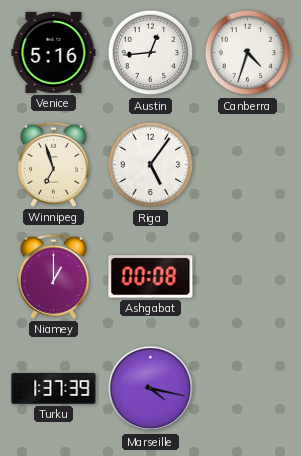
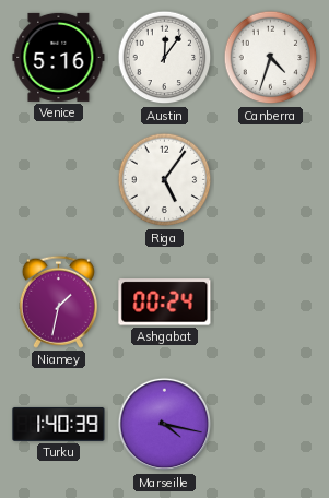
Austin: 12:44 -> 12:06
Winnipeg: 6:57 -> none
Niamey: 1:00 -> 1:32
Ashgabat: 00:08 -> 00:24
Turku: 1:37 -> 1:40
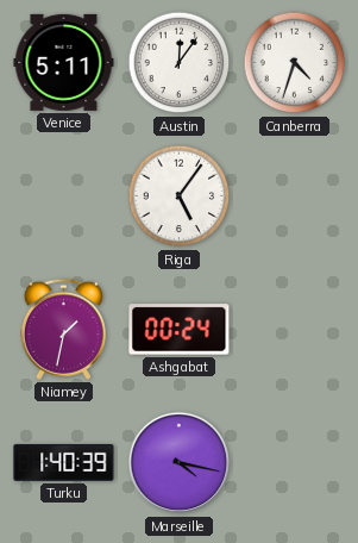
Venice: 5:16 -> 5:11
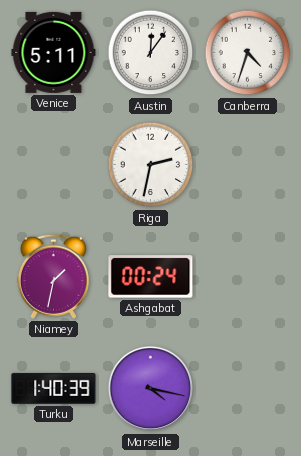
Riga: 5:06 -> 2:32
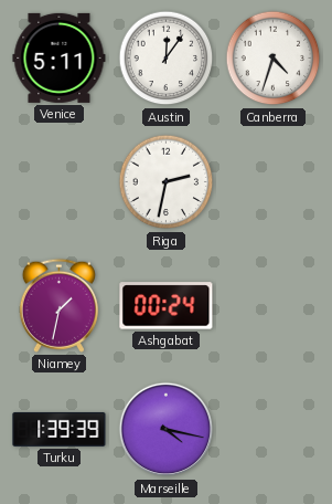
Turku: 1:40 -> 1:39
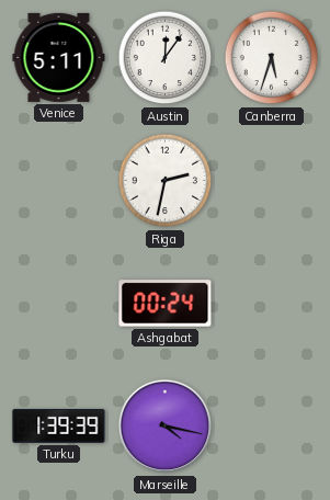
Canberra: 4:33 -> 5:33
Niamey: 1:32 -> none
